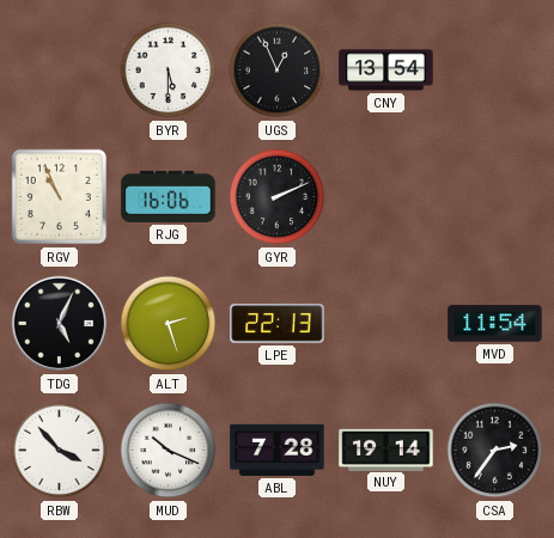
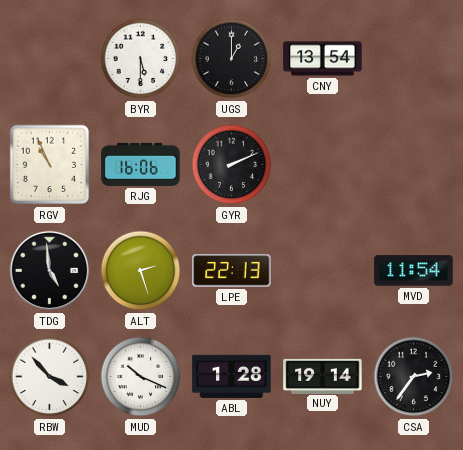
UGS: 12:56 -> 1:00
TDG: 5:04 -> 4:59
ABL: 7:28 -> 1:28
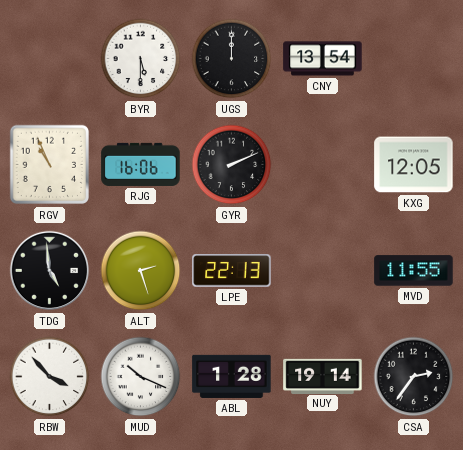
UGS: 1:00 -> 12:00
KXG: none -> 12:05
MVD: 11:54 -> 11:55
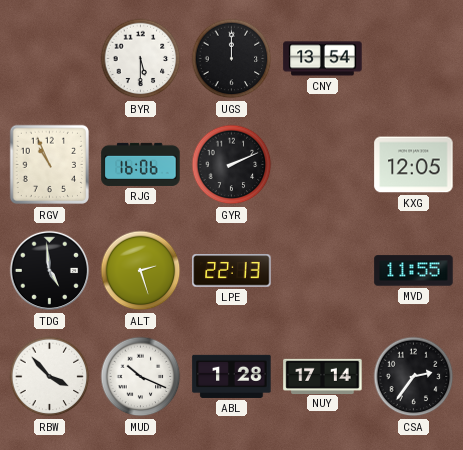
NUY: 19:14 -> 17:14
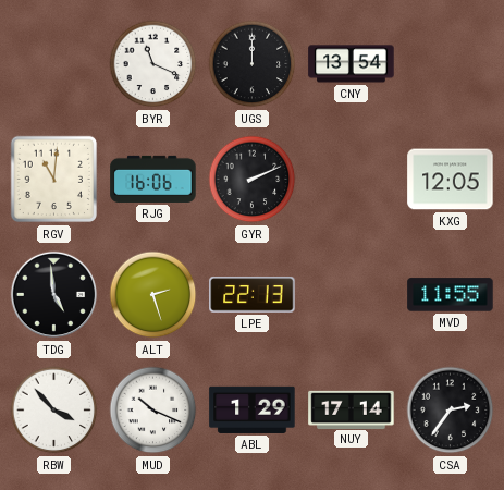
BYR: 5:30 -> 11:19
RGV: 10:56 -> 11:01
ABL: 1:28 -> 1:29
